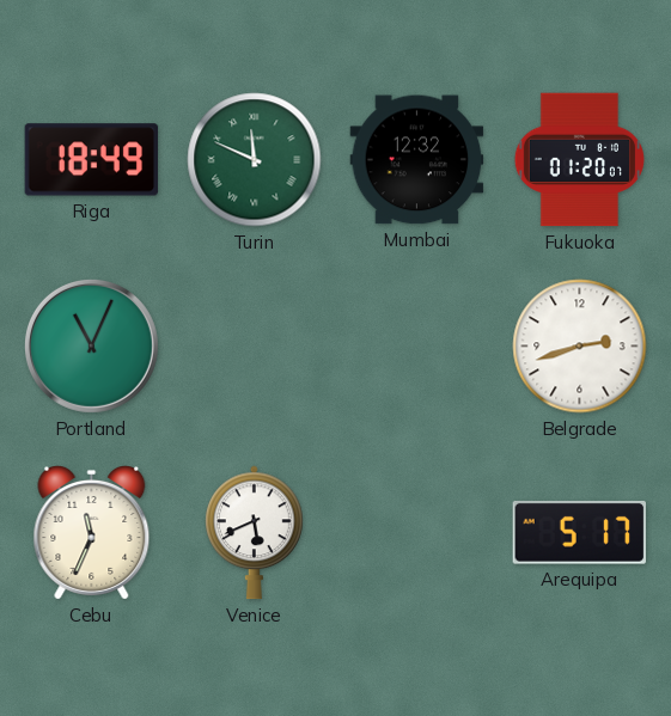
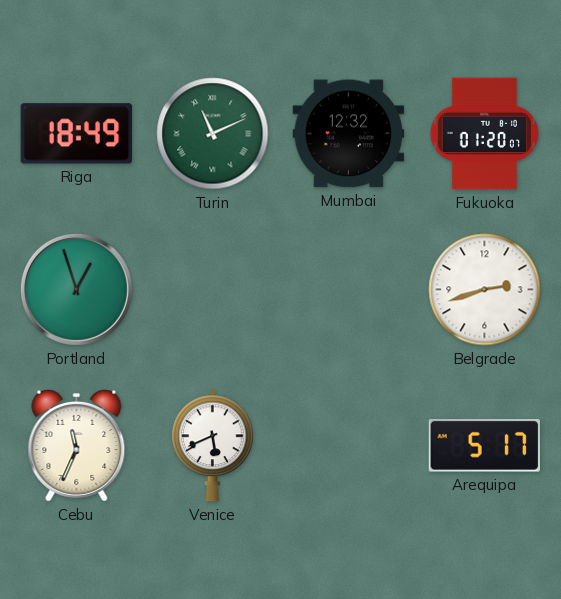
Turin: 11:49 -> 11:11
Portland: 11:04 -> 12:57
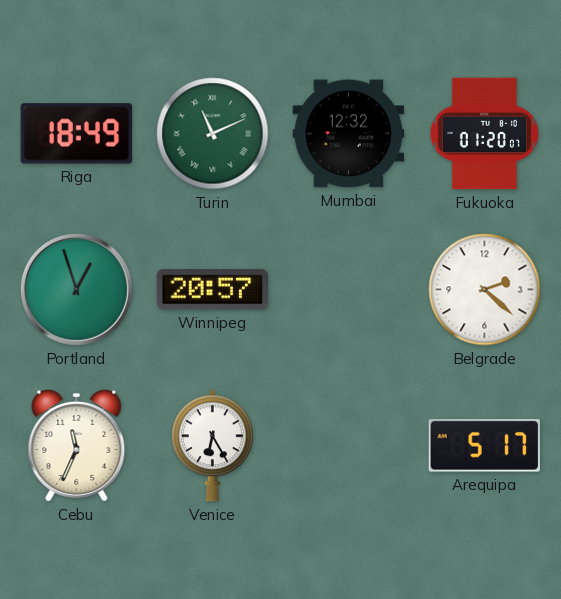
Winnipeg: none -> 20:57
Belgrade: 2:42 -> 2:22
Venice: 5:41 -> 6:25
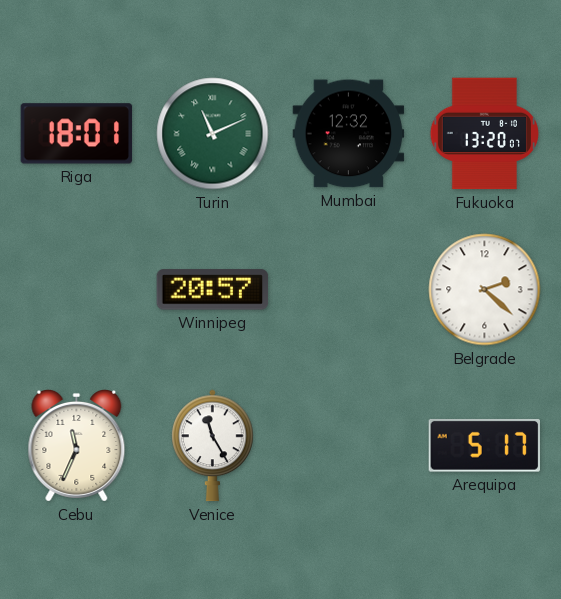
Riga: 18:49 -> 18:01
Fukuoka: 01:20 -> 13:20
Portland: 12:57 -> none
Venice: 6:25 -> 11:25
